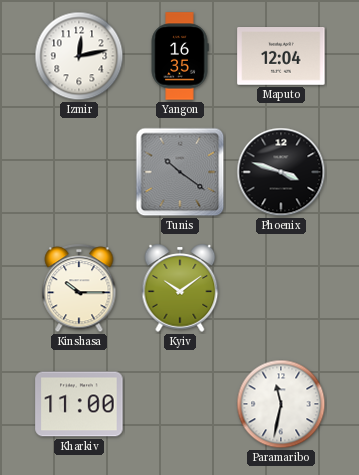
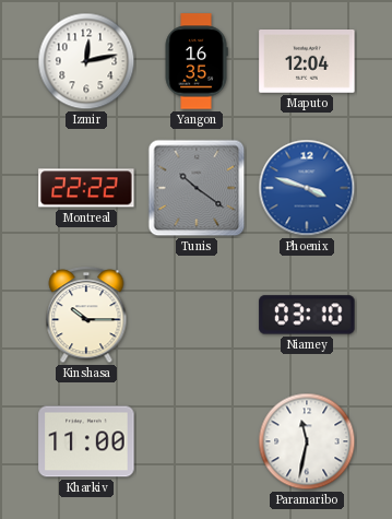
Montreal: none -> 22:22
Phoenix dial: black -> blue
Kyiv: 10:09 -> none
Niamey: none -> 03:10
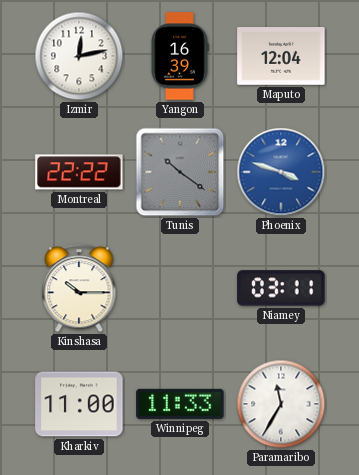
Yangon: 16:35 -> 16:39
Niamey: 03:10 -> 03:11
Winnipeg: none -> 11:33
Paramaribo: 11:32 -> 11:35
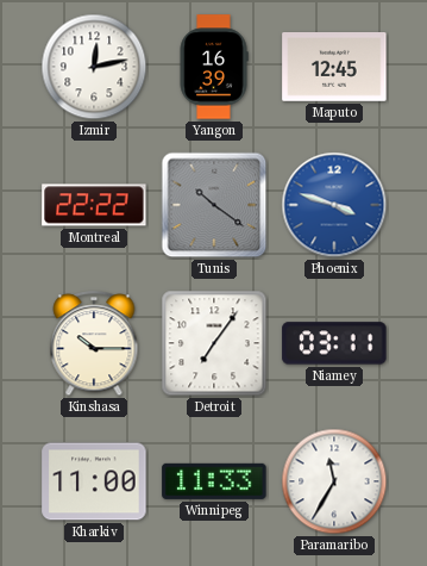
Maputo: 12:04 -> 12:45
Detroit: none -> 7:06
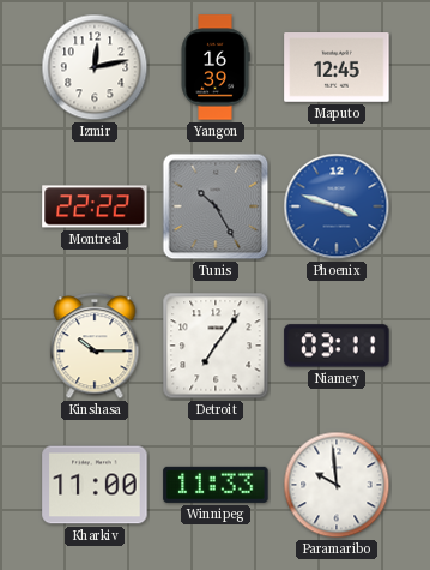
Tunis: 10:21 -> 10:25
Paramaribo: 11:35 -> 9:59
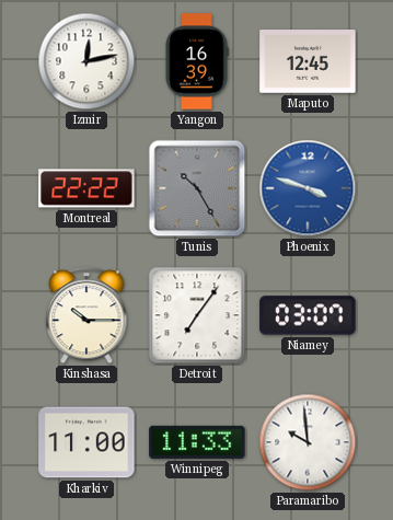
Niamey: 03:11 -> 03:07
